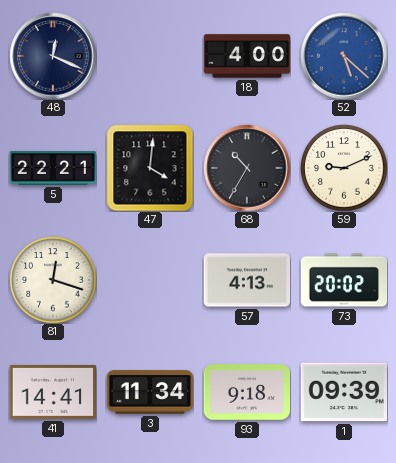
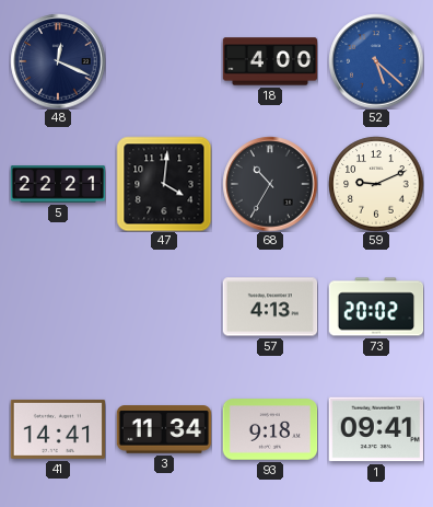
81: 12:18 -> none
1: 09:39 -> 09:41
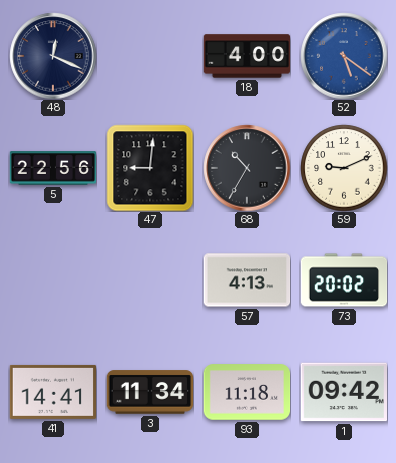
52: 5:22 -> 5:21
5: 22:21 -> 22:56
47: 4:01 -> 9:01
93: 9:18 -> 11:18
1: 09:41 -> 09:42
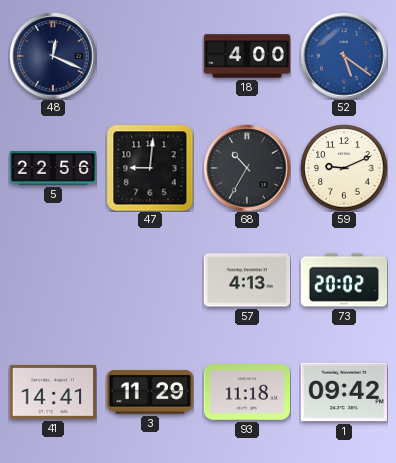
3: 11:34 -> 11:29
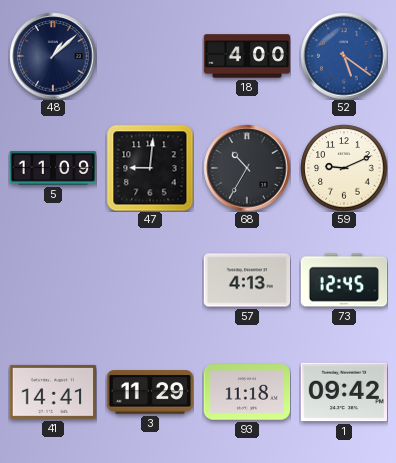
48: 12:19 -> 1:08
5: 22:56 -> 11:09
73: 20:02 -> 12:45
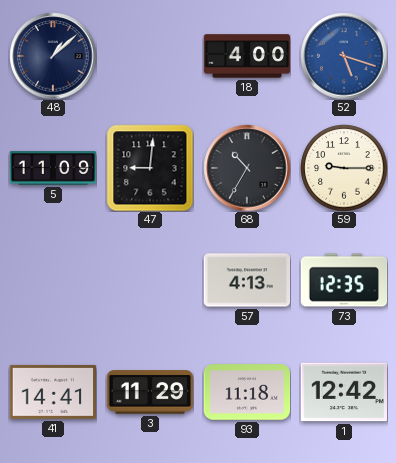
52: 5:21 -> 5:18
59: 9:11 -> 9:15
73: 12:45 -> 12:35
1: 09:42 -> 12:42
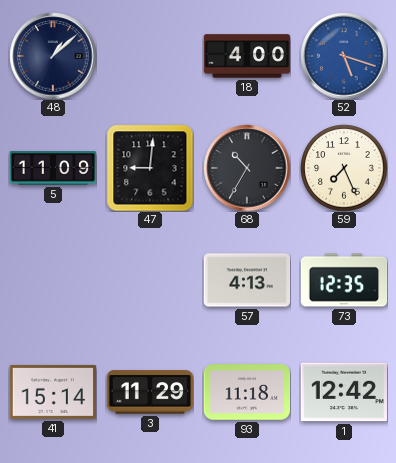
59: 9:15 -> 7:26
41: 14:41 -> 15:14
